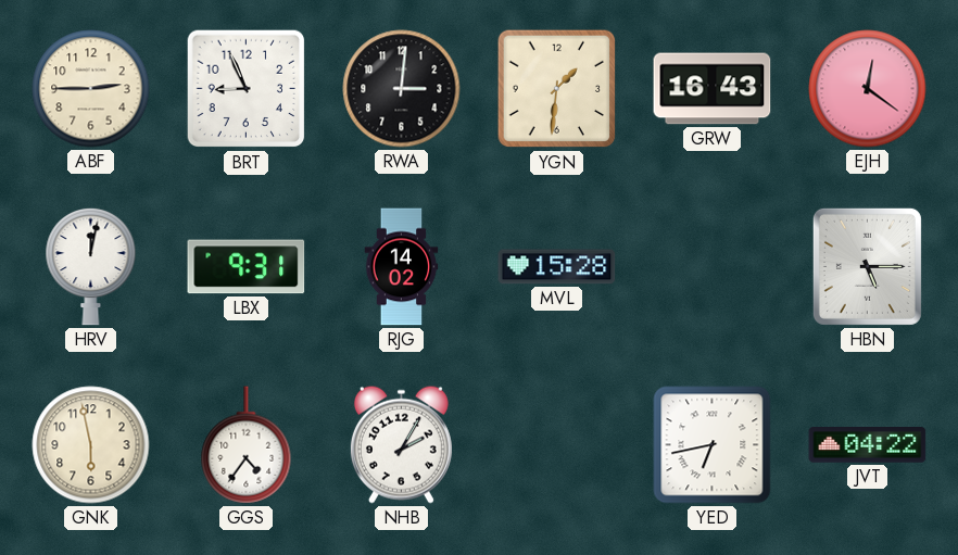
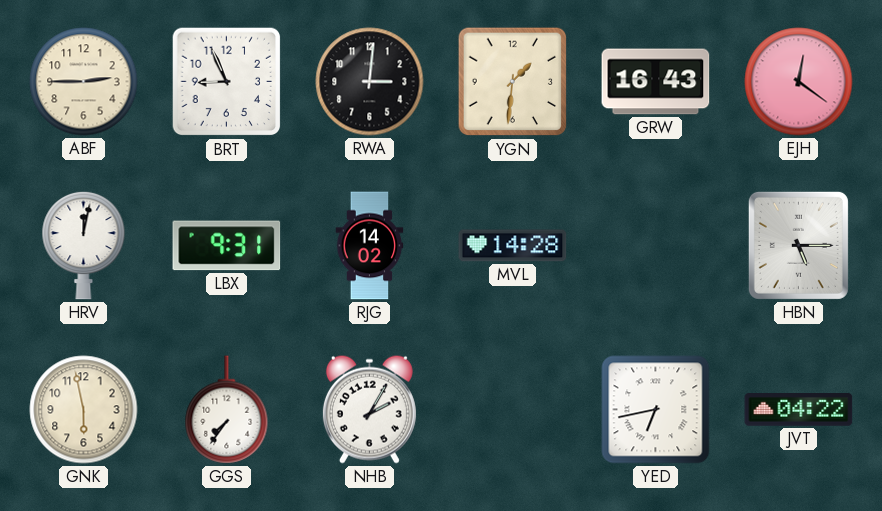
MVL: 15:28 -> 14:28
GGS: 4:36 -> 7:36
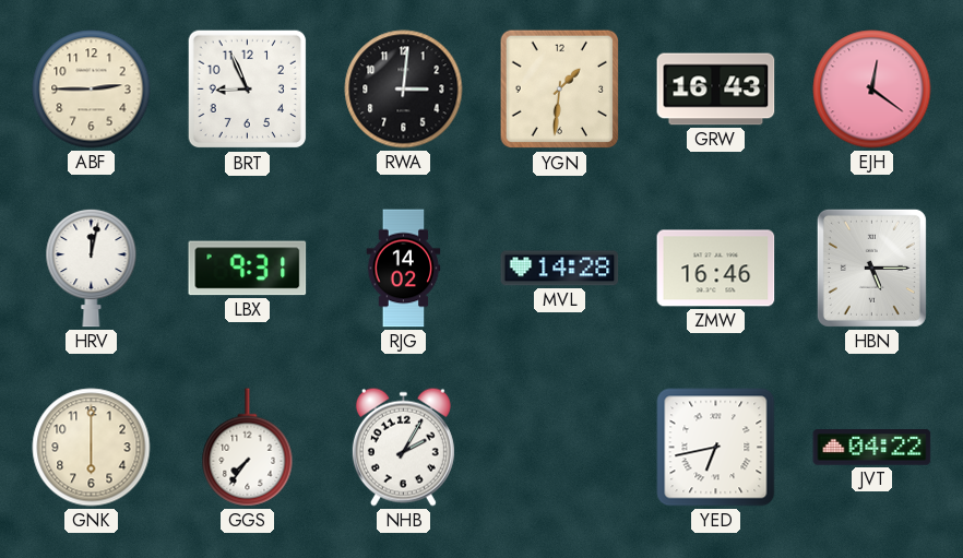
ZMW: none -> 16:46
GNK: 5:58 -> 6:00
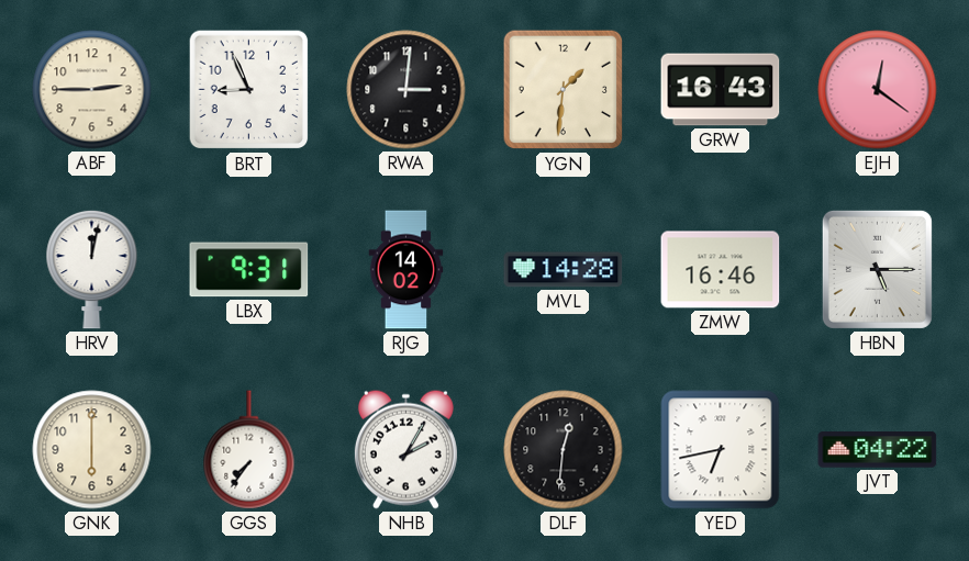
DLF: none -> 12:31
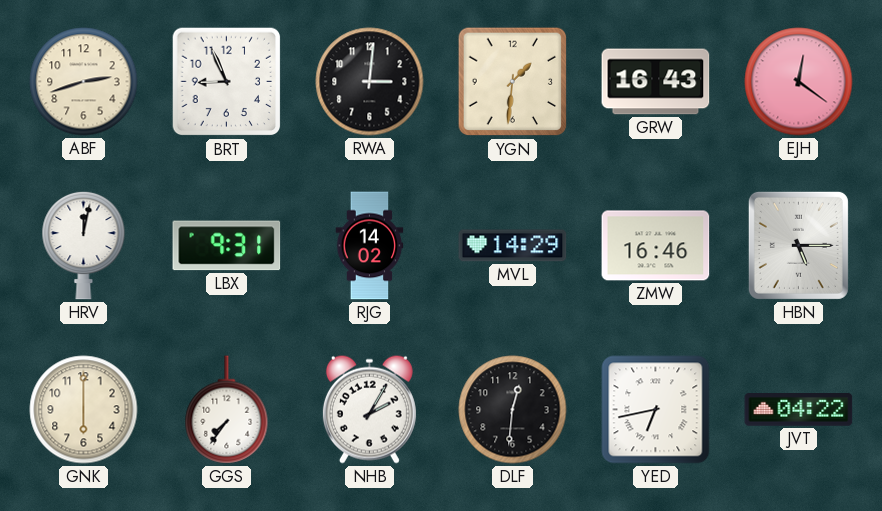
ABF: 2:45 -> 2:42
MVL: 14:28 -> 14:29
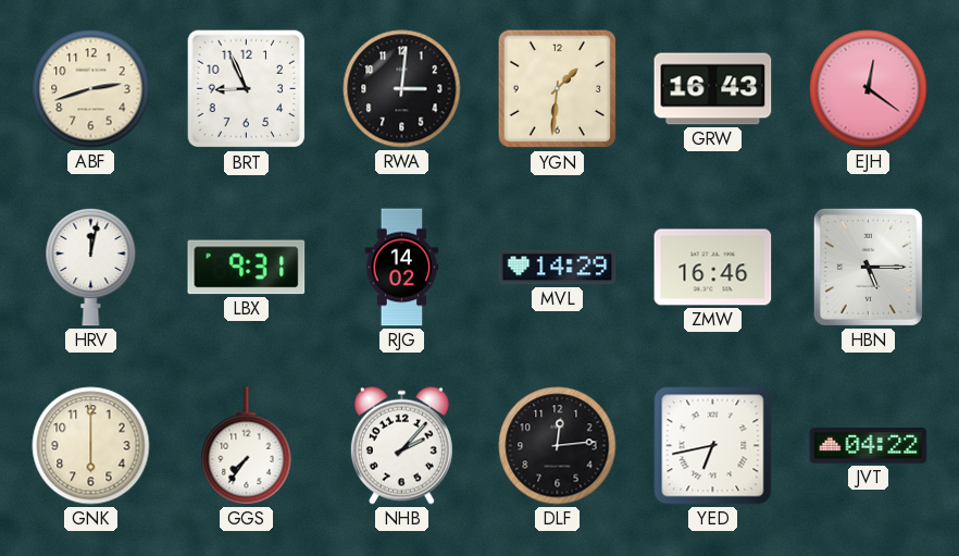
NHB: 2:05 -> 2:07
DLF: 12:31 -> 12:14
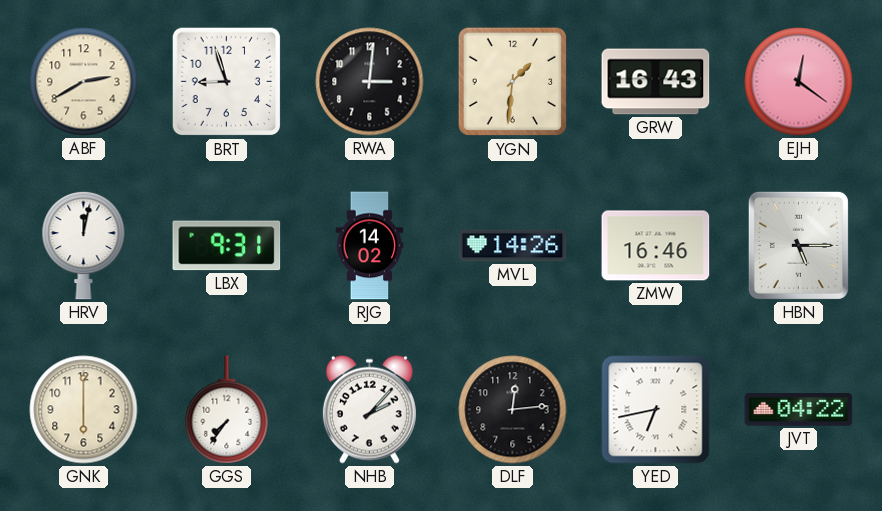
ABF: 2:42 -> 2:40
BRT: 8:56 -> 8:57
MVL: 14:29 -> 14:26
